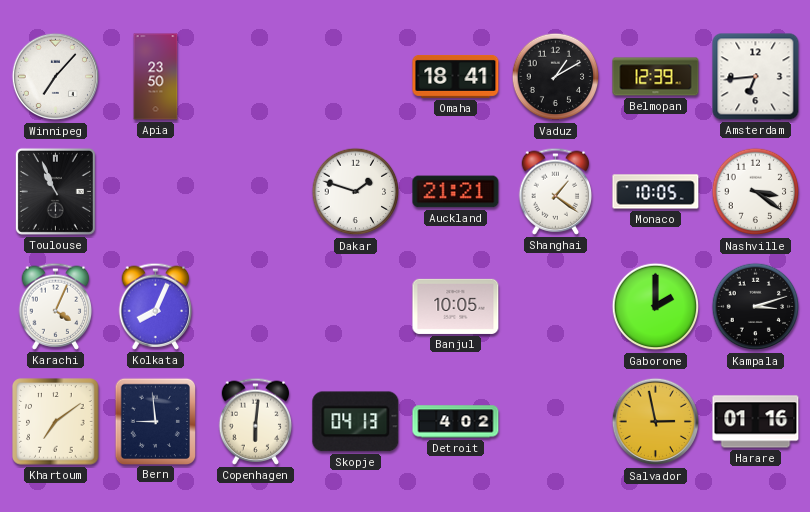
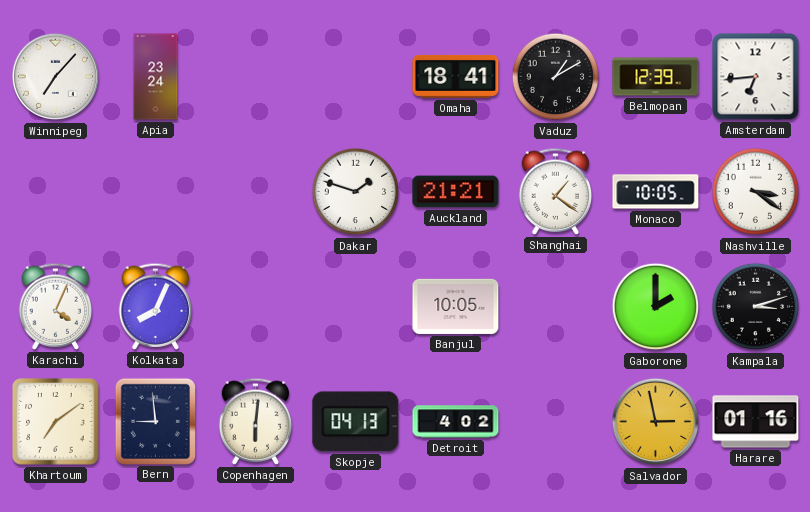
Apia: 23:50 -> 23:24
Toulouse: 10:56 -> none
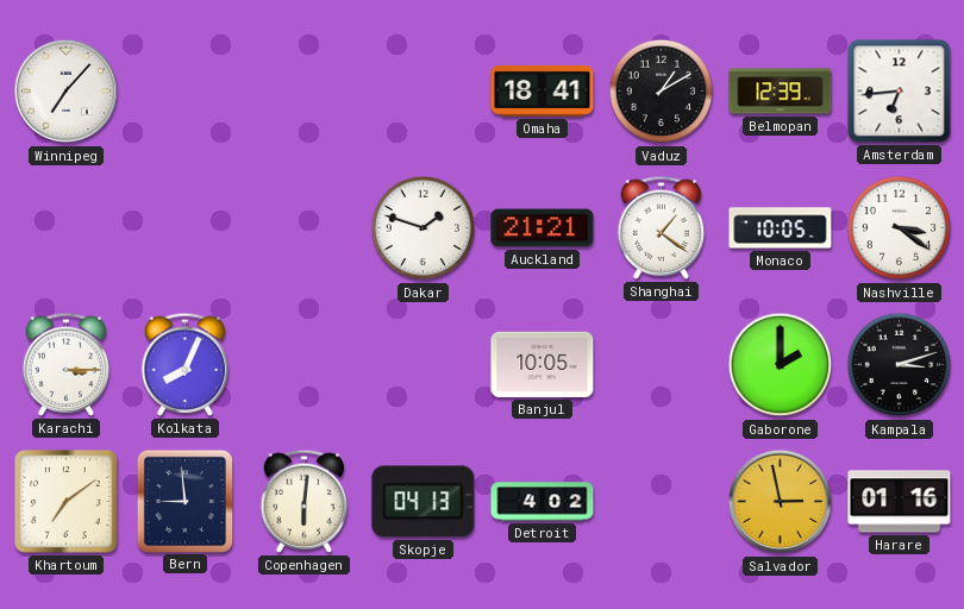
Apia: 23:24 -> none
Karachi: 4:04 -> 3:15
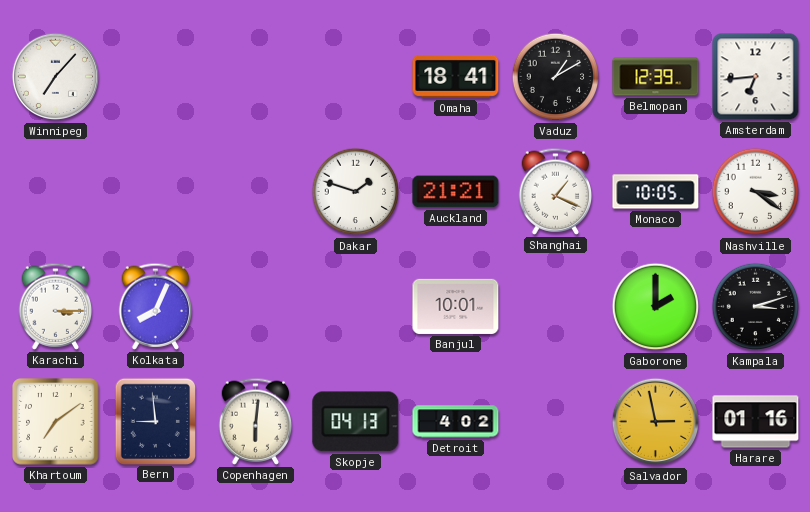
Shanghai: 1:21 -> 1:19
Banjul: 10:05 -> 10:01
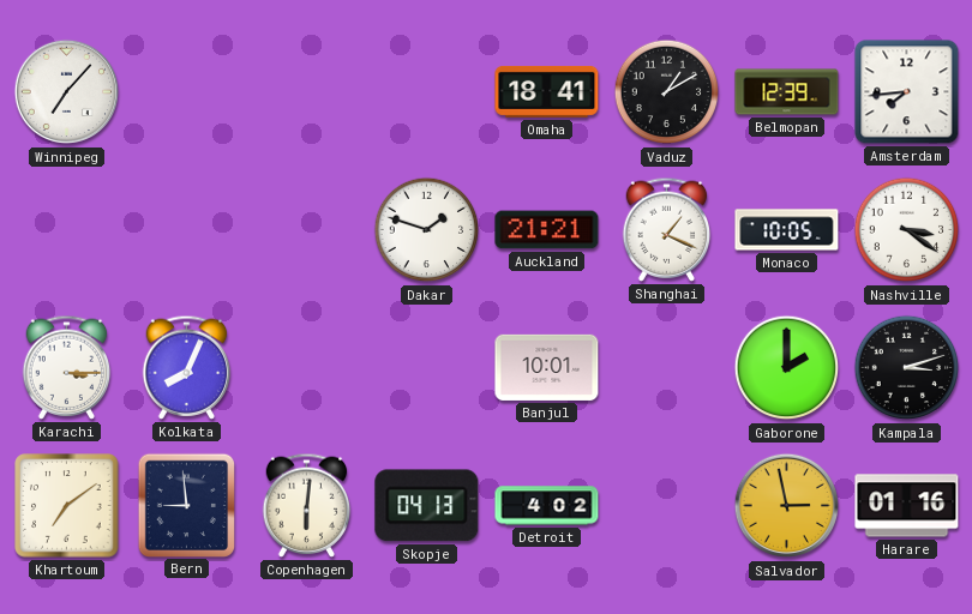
Amsterdam: 6:44 -> 7:44
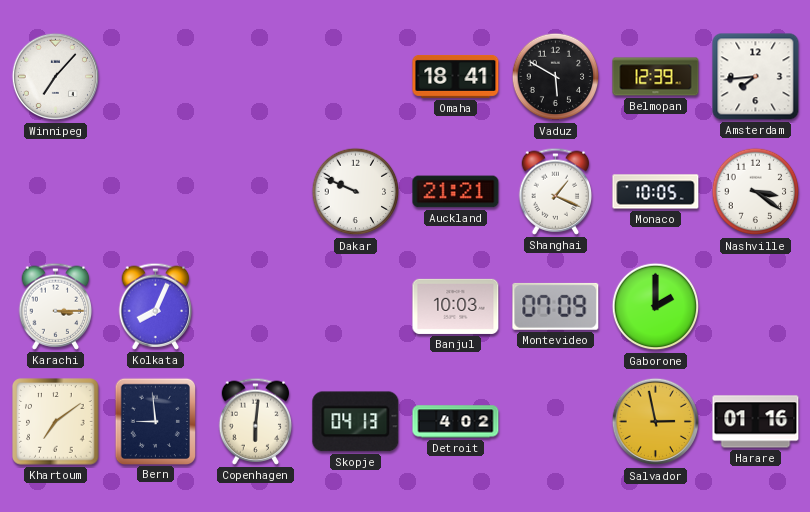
Vaduz: 1:10 -> 5:50
Dakar: 1:48 -> 9:49
Banjul: 10:01 -> 10:03
Montevideo: none -> 07:09
Kampala: 3:12 -> none
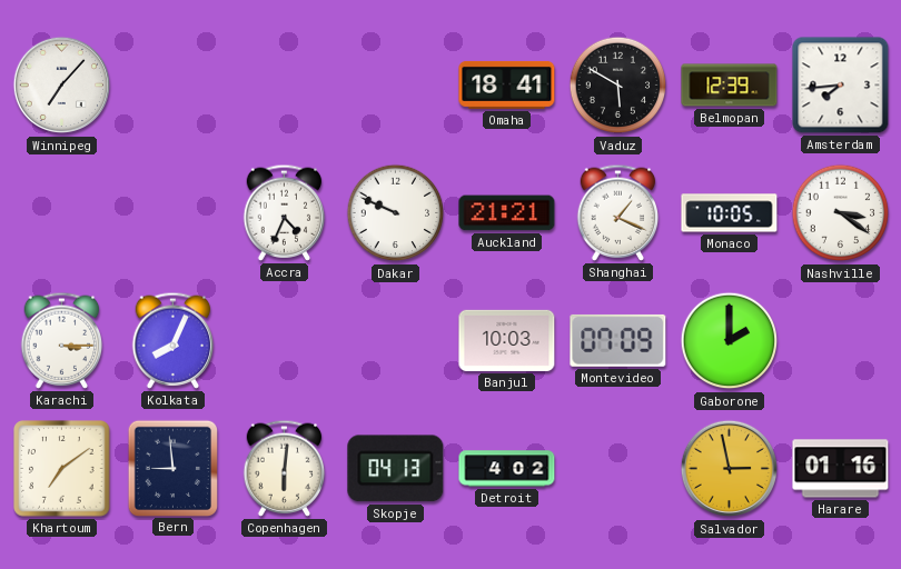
Accra: none -> 4:34
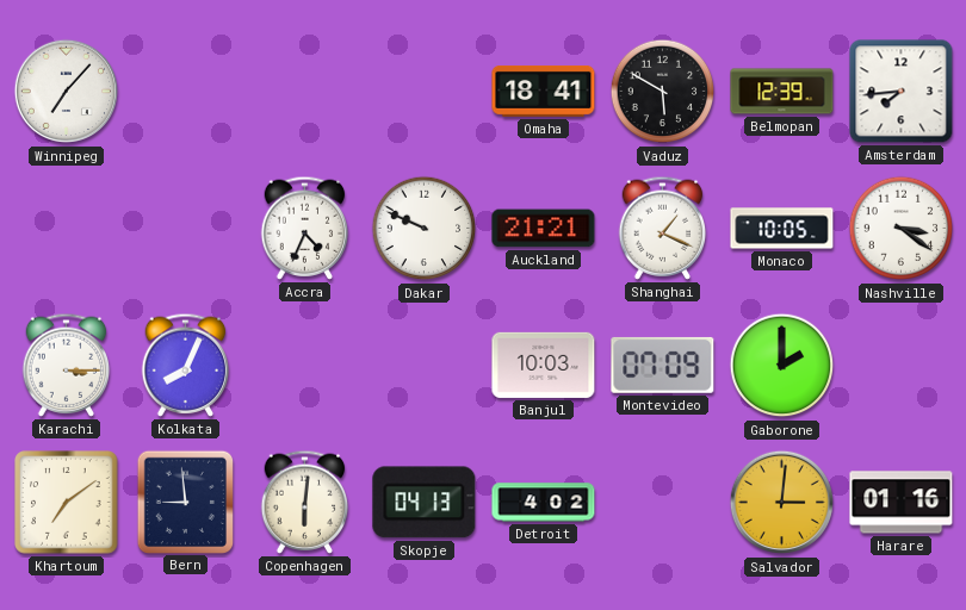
Salvador: 2:58 -> 3:01
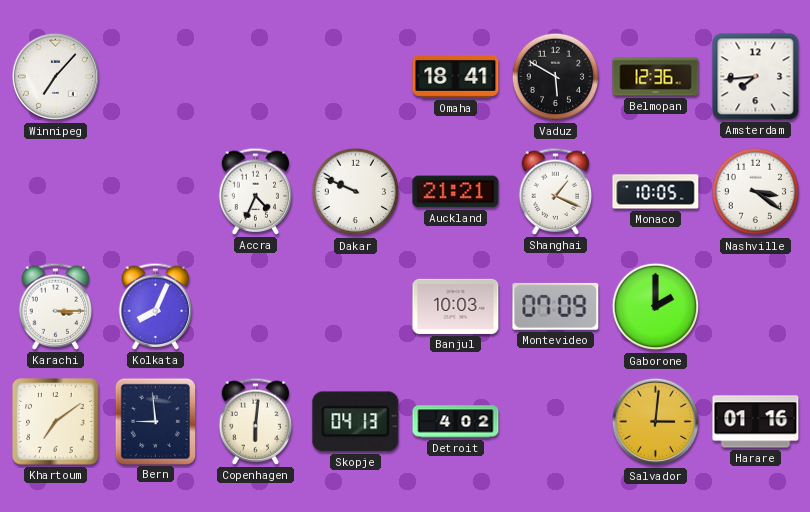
Belmopan: 12:39 -> 12:36
